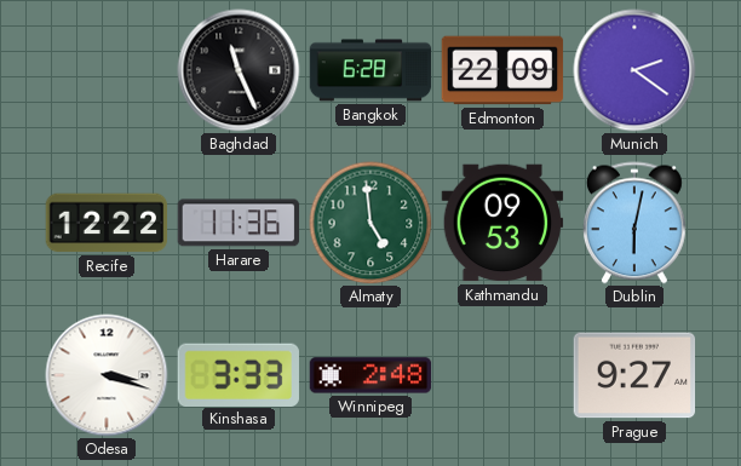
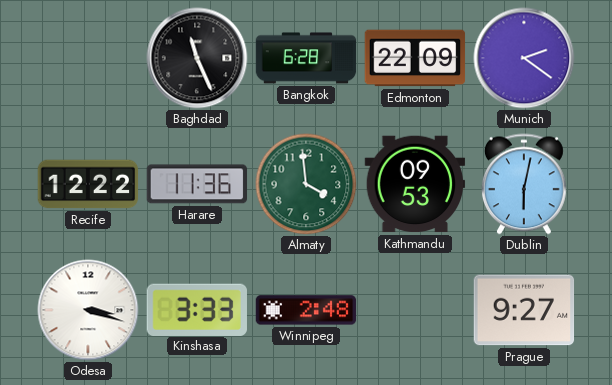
Almaty: 4:59 -> 3:59
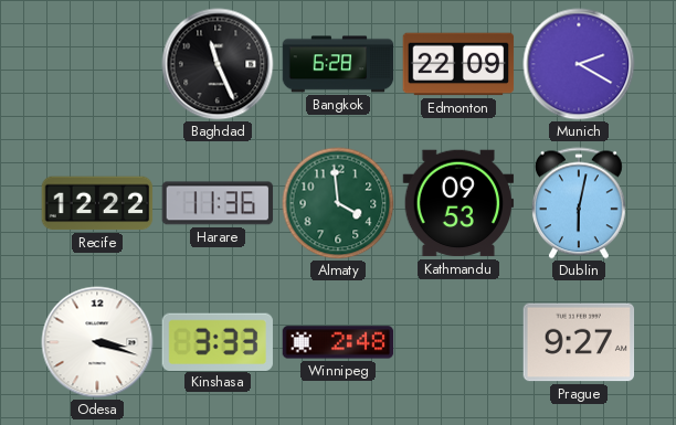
Munich: 2:21 -> 2:20
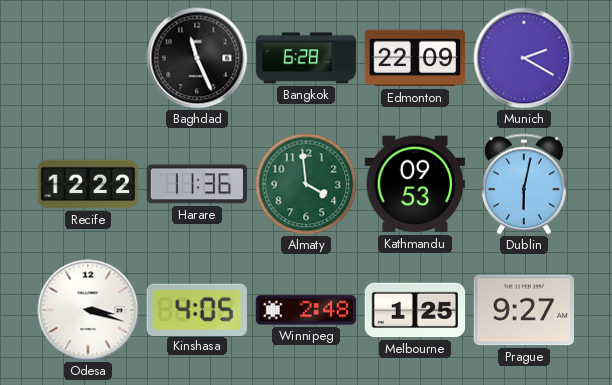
Kinshasa: 3:33 -> 4:05
Melbourne: none -> 1:25
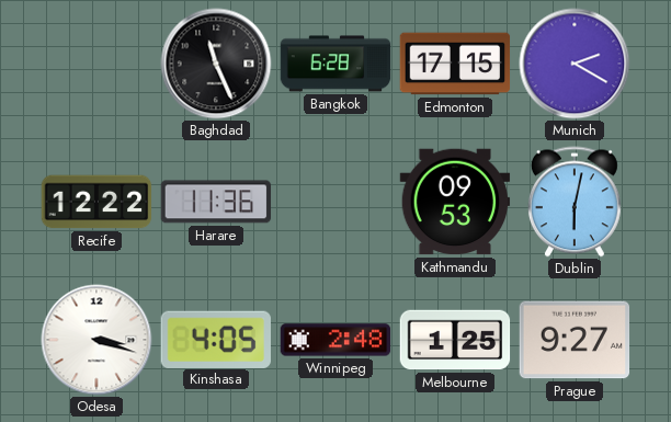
Edmonton: 22:09 -> 17:15
Almaty: 3:59 -> none
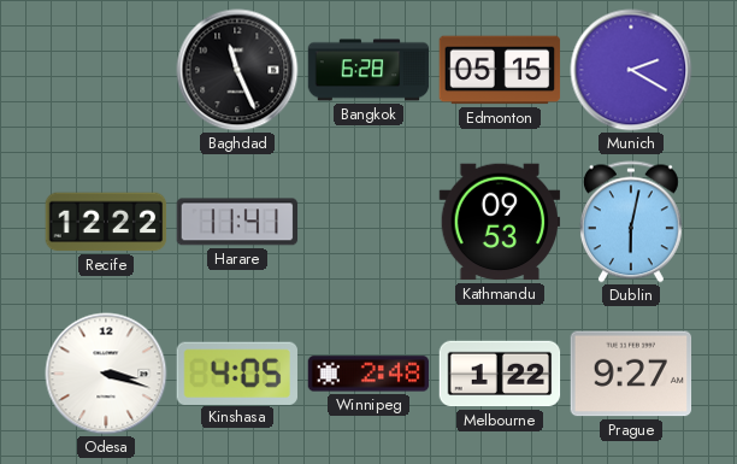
Edmonton: 17:15 -> 05:15
Harare: 11:36 -> 11:41
Melbourne: 1:25 -> 1:22
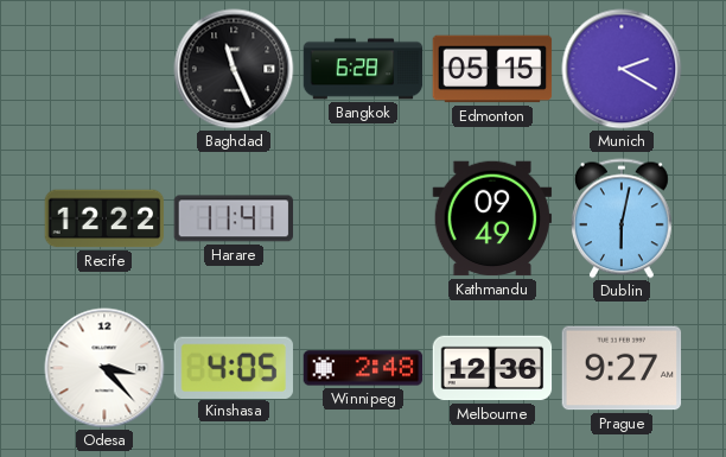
Kathmandu: 09:53 -> 09:49
Odesa: 3:18 -> 3:23
Melbourne: 1:22 -> 12:36
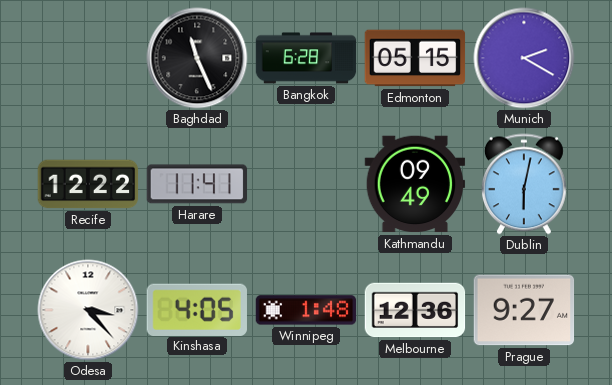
Winnipeg: 2:48 -> 1:48
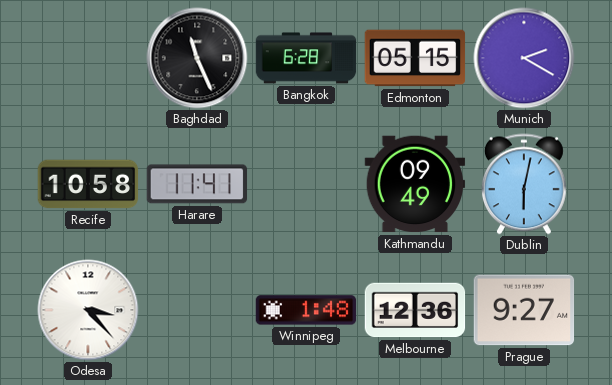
Recife: 12:22 -> 10:58
Kinshasa: 4:05 -> none
